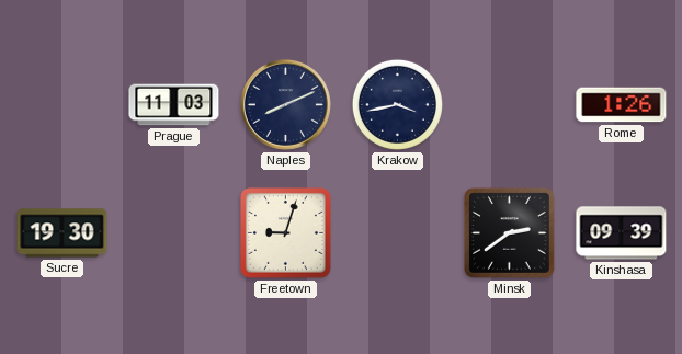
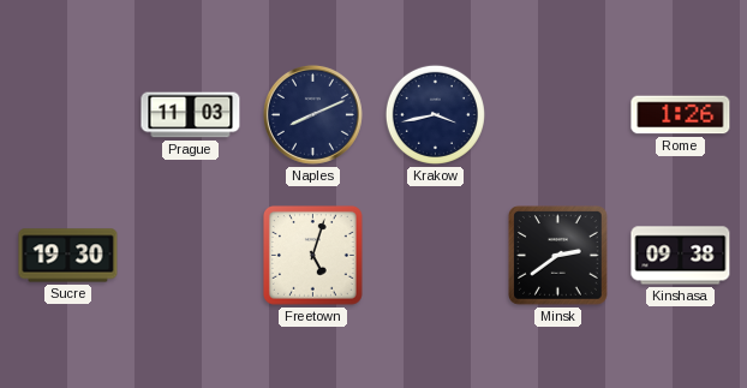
Freetown: 9:03 -> 5:03
Kinshasa: 09:39 -> 09:38
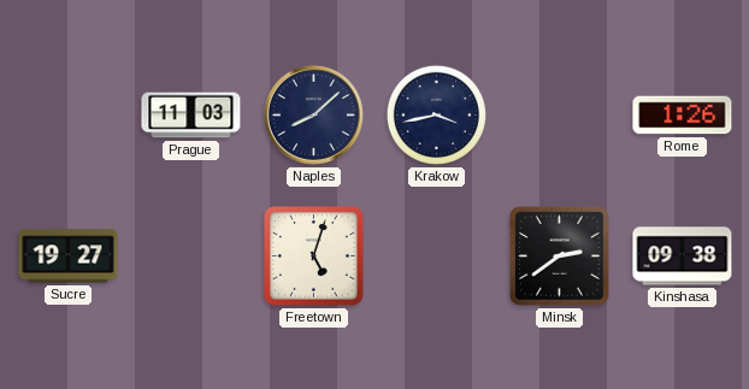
Naples: 8:11 -> 8:08
Sucre: 19:30 -> 19:27
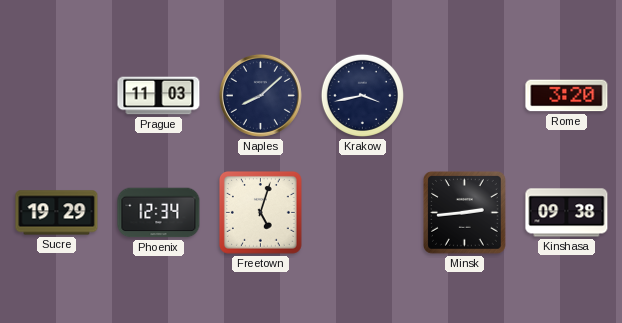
Rome: 1:26 -> 3:20
Sucre: 19:27 -> 19:29
Phoenix: none -> 12:34
Minsk: 2:39 -> 2:44
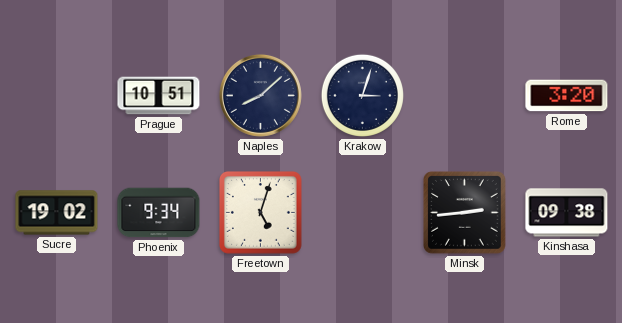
Prague: 11:03 -> 10:51
Krakow: 3:43 -> 3:03
Sucre: 19:29 -> 19:02
Phoenix: 12:34 -> 9:34
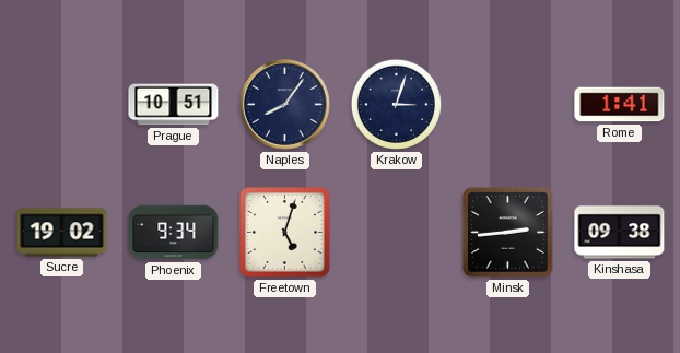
Naples: 8:08 -> 8:06
Rome: 3:20 -> 1:41
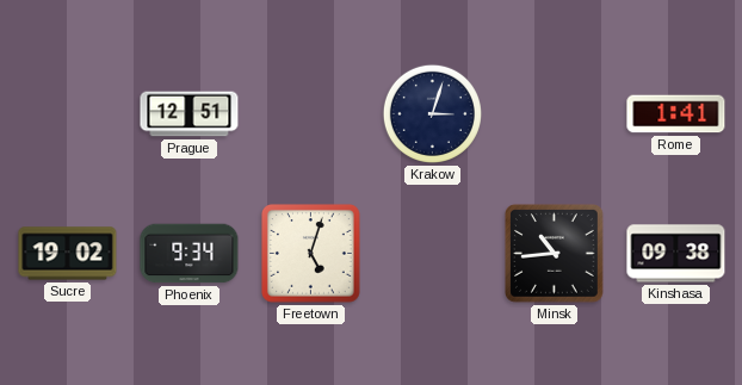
Prague: 10:51 -> 12:51
Naples: 8:06 -> none
Minsk: 2:44 -> 10:44
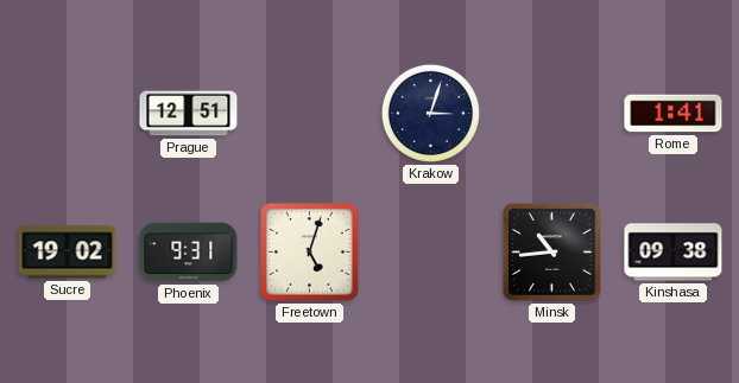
Phoenix: 9:34 -> 9:31
